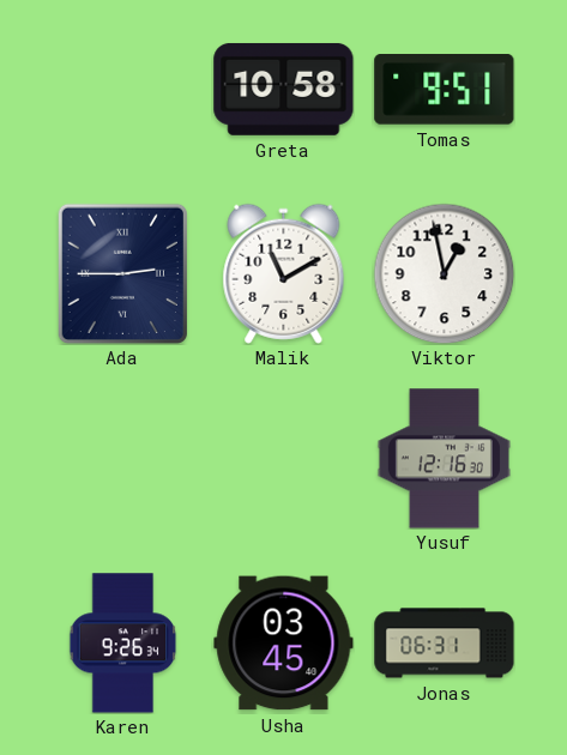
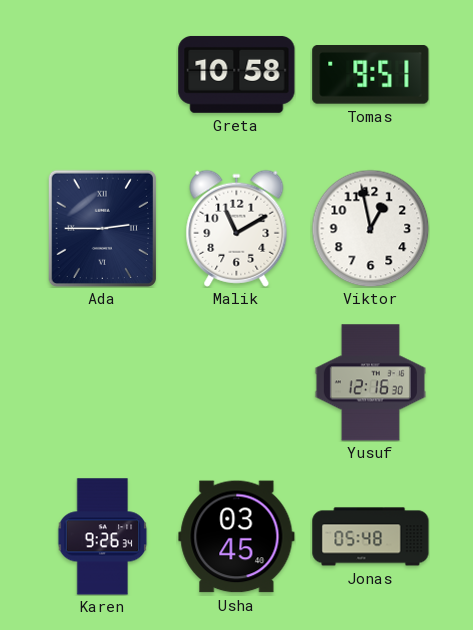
Jonas: 06:31 -> 05:48
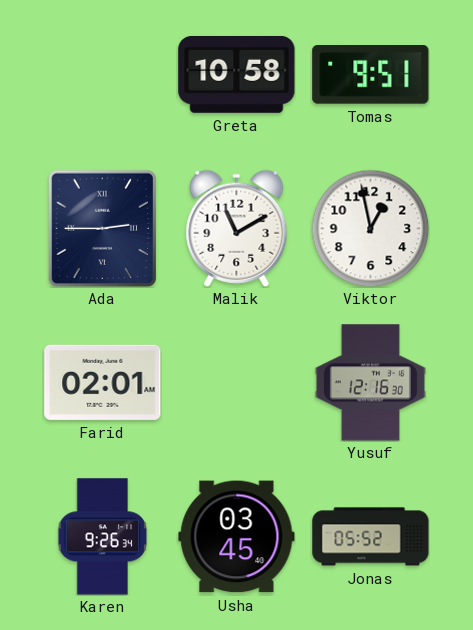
Farid: none -> 02:01
Jonas: 05:48 -> 05:52
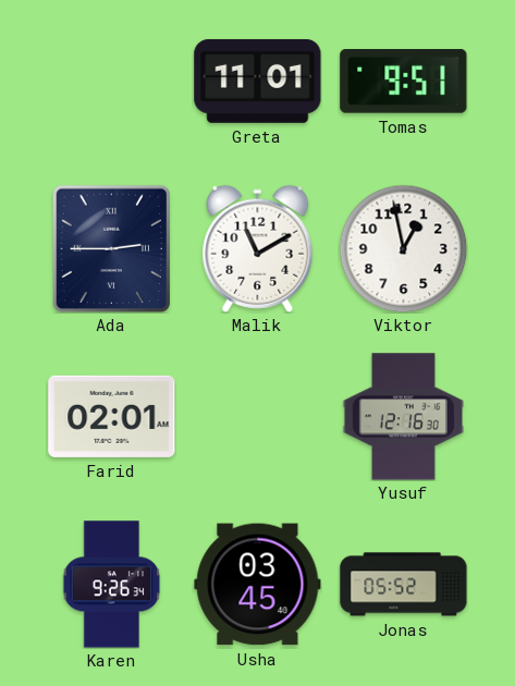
Greta: 10:58 -> 11:01
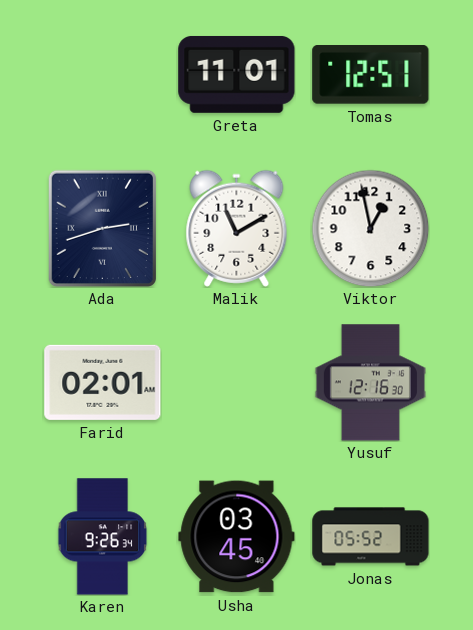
Tomas: 9:51 -> 12:51
Ada: 2:45 -> 2:42
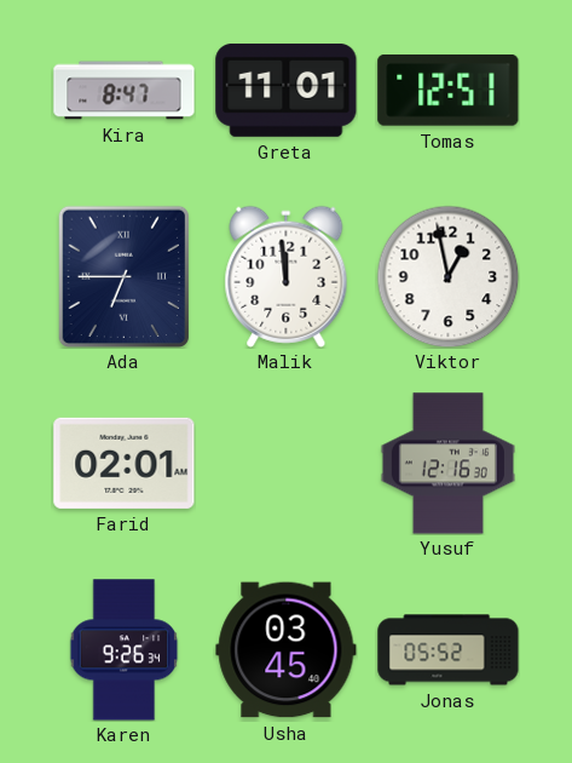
Kira: none -> 8:47
Ada: 2:42 -> 6:45
Malik: 11:10 -> 11:59
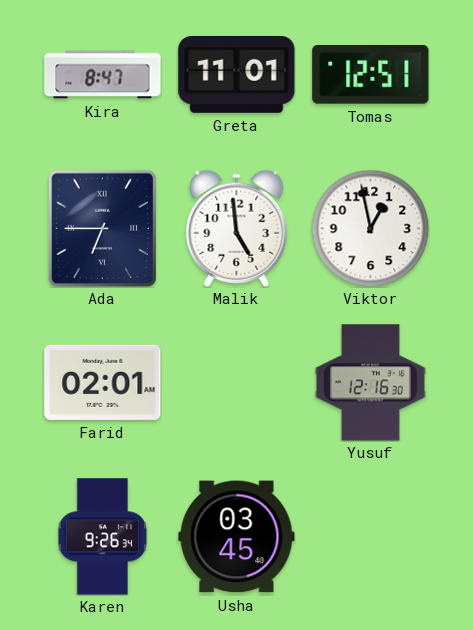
Malik: 11:59 -> 4:59
Jonas: 05:52 -> none
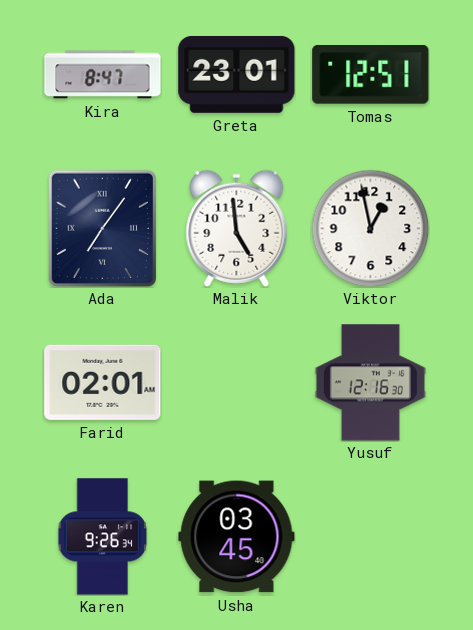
Greta: 11:01 -> 23:01
Ada: 6:45 -> 7:06
